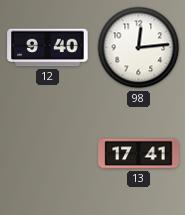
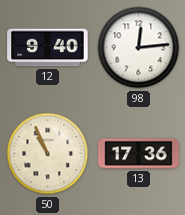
50: none -> 10:56
13: 17:41 -> 17:36
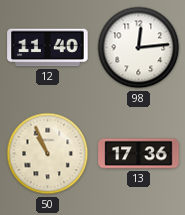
12: 9:40 -> 11:40
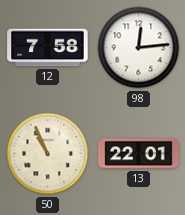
12: 11:40 -> 7:58
13: 17:36 -> 22:01
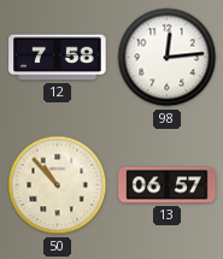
50: 10:56 -> 10:53
13: 22:01 -> 06:57
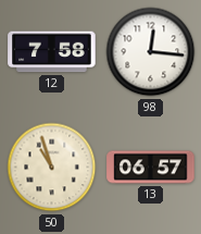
98: 12:14 -> 12:16
50: 10:53 -> 10:57
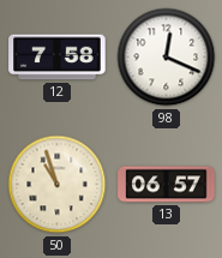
98: 12:16 -> 12:19
